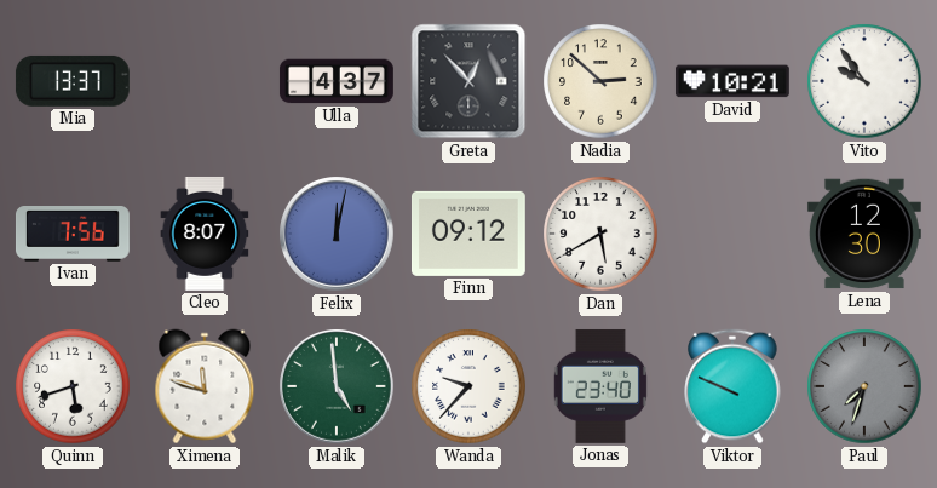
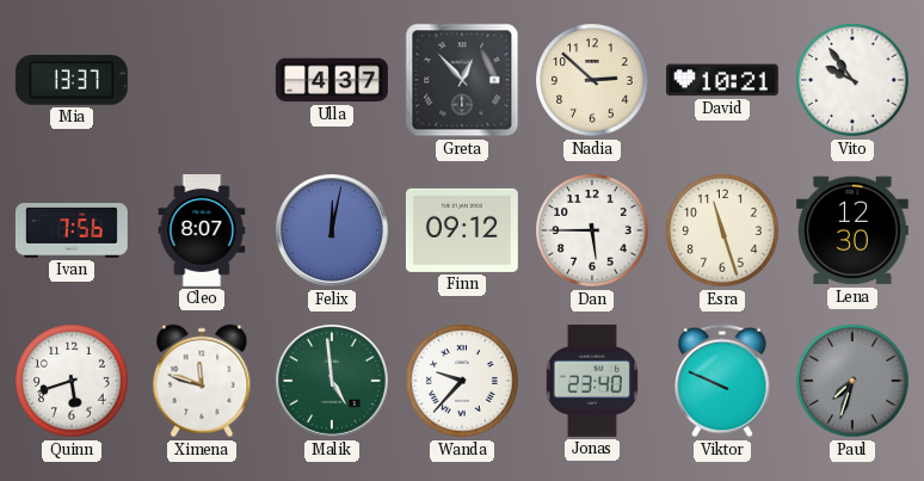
Dan: 5:40 -> 5:45
Esra: none -> 11:27
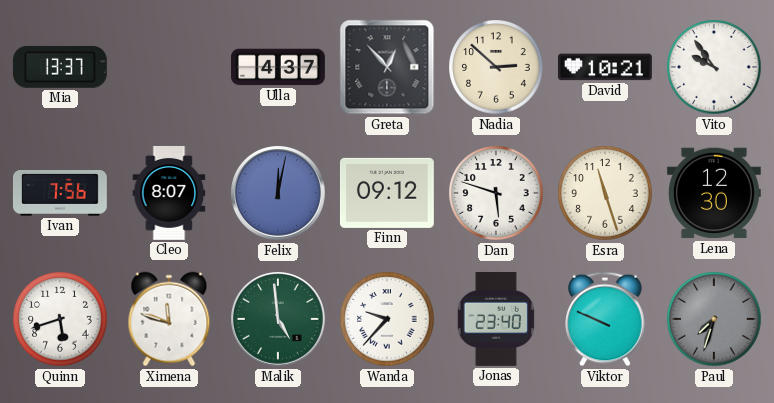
Dan: 5:45 -> 5:48
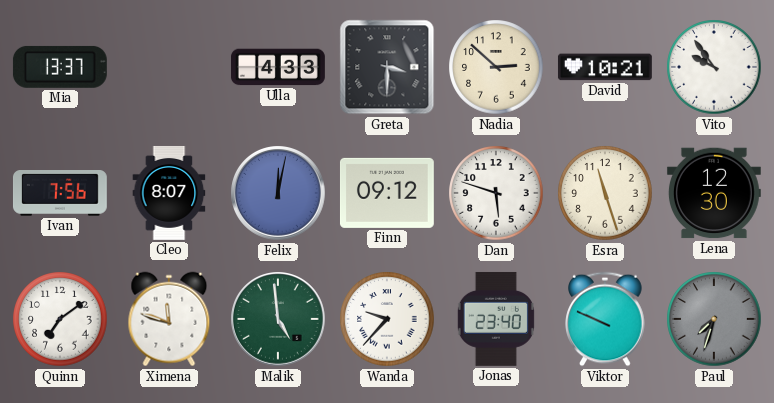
Ulla: 4:37 -> 4:33
Greta: 12:53 -> 3:30
Quinn: 5:42 -> 7:09
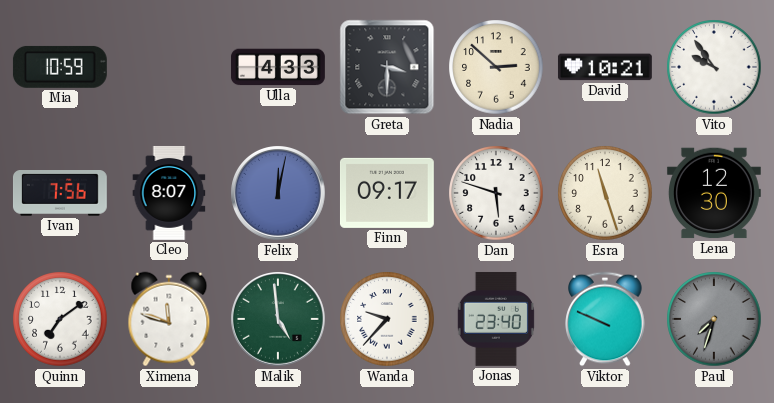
Mia: 13:37 -> 10:59
Finn: 09:12 -> 09:17
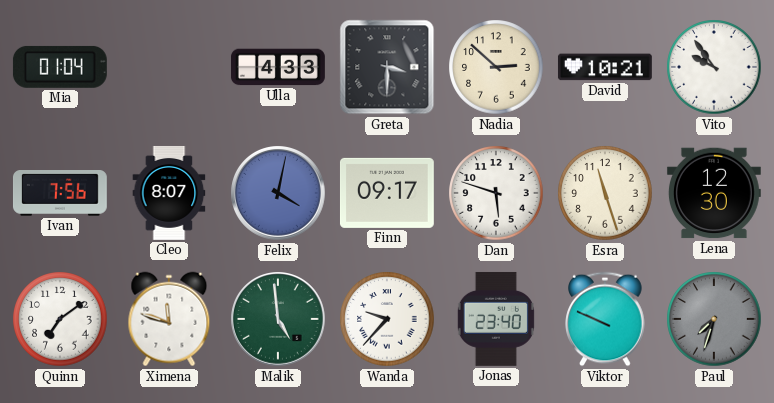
Mia: 10:59 -> 01:04
Felix: 12:02 -> 4:02
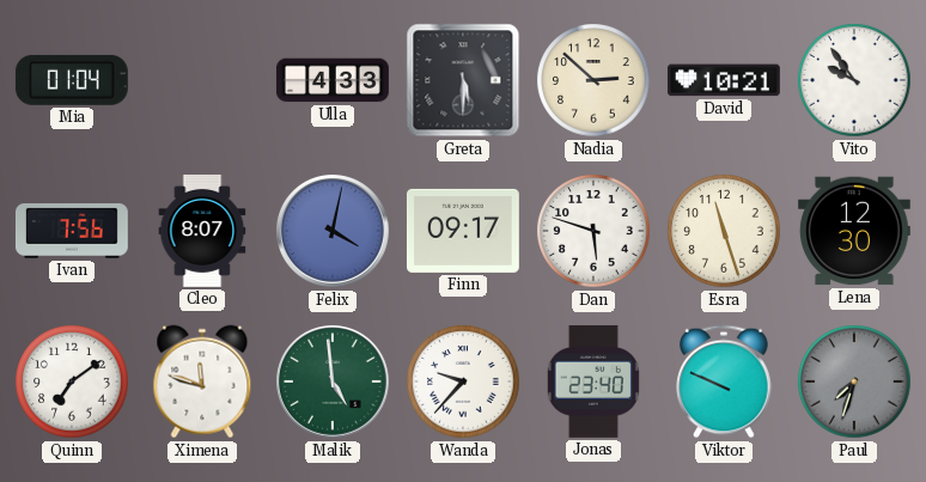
Greta: 3:30 -> 5:30
